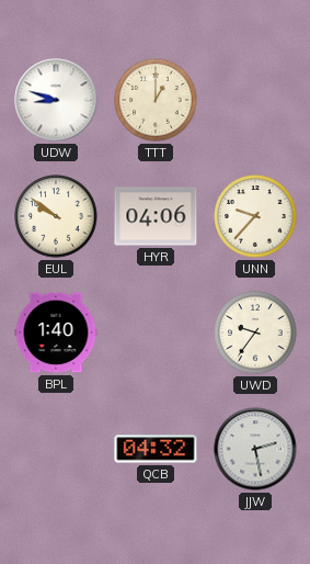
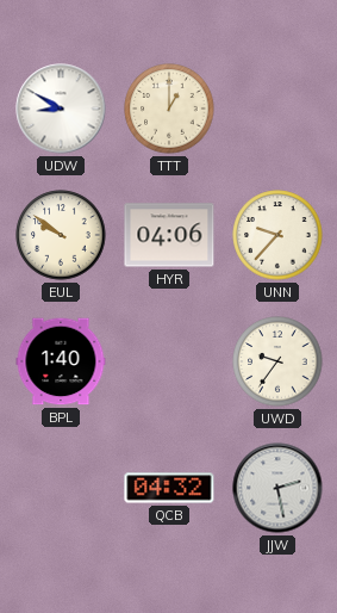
UDW: 8:48 -> 8:50
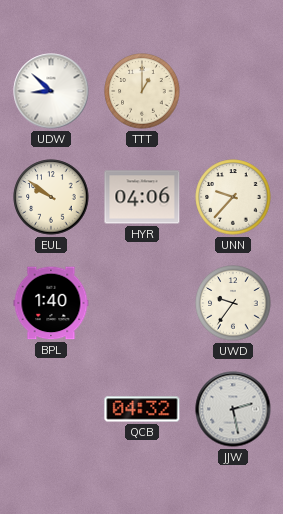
UDW: 8:50 -> 8:52
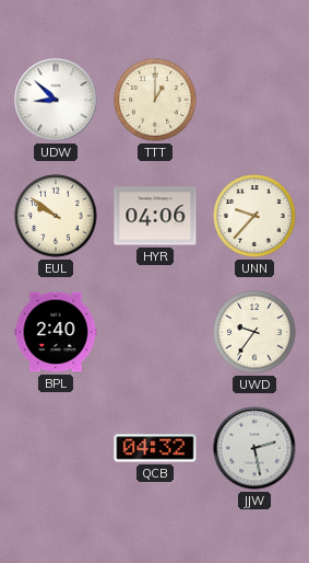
BPL: 1:40 -> 2:40
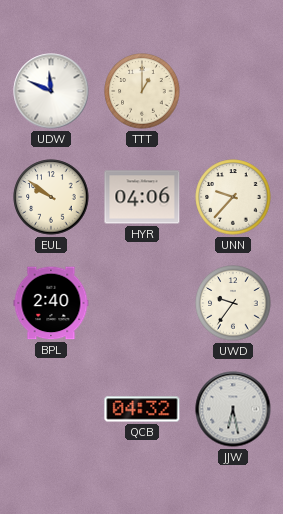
UDW: 8:52 -> 11:49
JJW: 2:28 -> 6:28
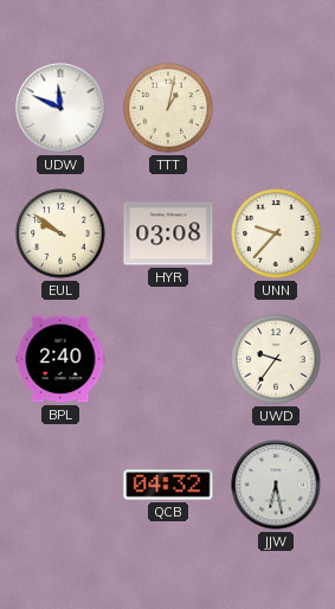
TTT: 1:00 -> 1:02
HYR: 04:06 -> 03:08
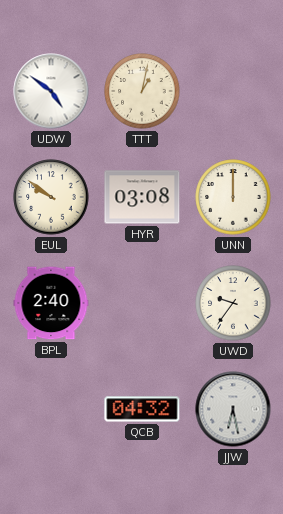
UDW: 11:49 -> 4:51
UNN: 9:37 -> 12:00
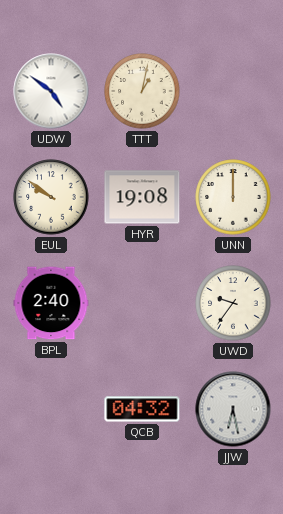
HYR: 03:08 -> 19:08
